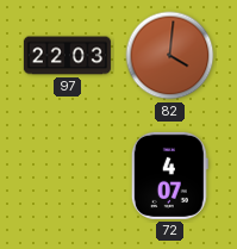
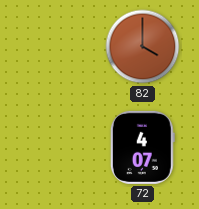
97: 22:03 -> none
82: 4:01 -> 4:00
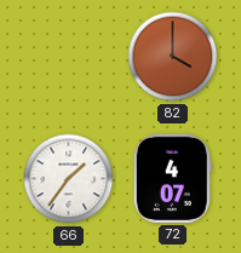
66: none -> 1:36
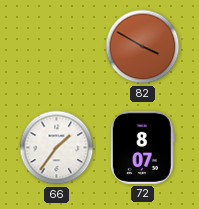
82: 4:00 -> 3:50
72: 4:07 -> 8:07
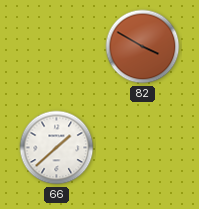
66: 1:36 -> 1:38
72: 8:07 -> none
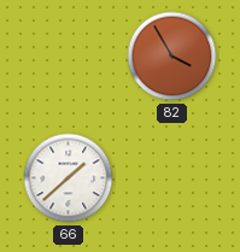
82: 3:50 -> 3:55
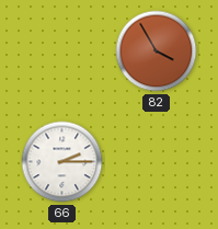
66: 1:38 -> 2:15
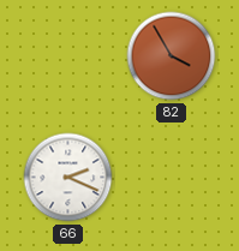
66: 2:15 -> 2:19
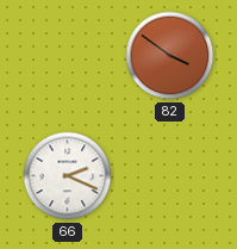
82: 3:55 -> 3:51
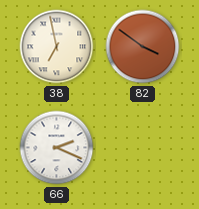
38: none -> 6:58
